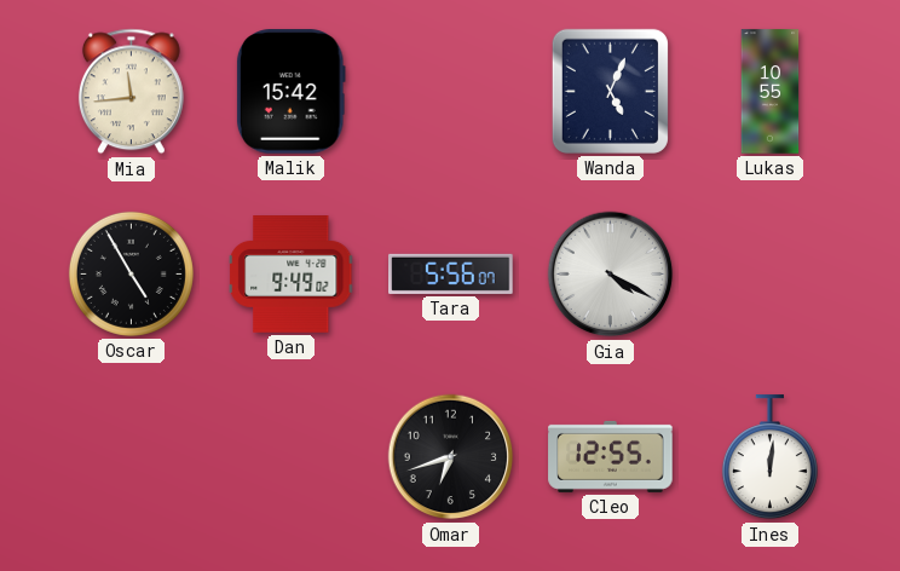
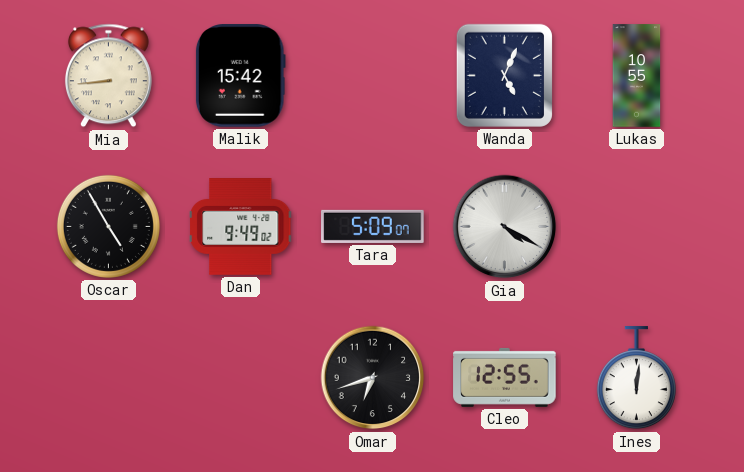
Mia: 11:44 -> 8:44
Tara: 5:56 -> 5:09
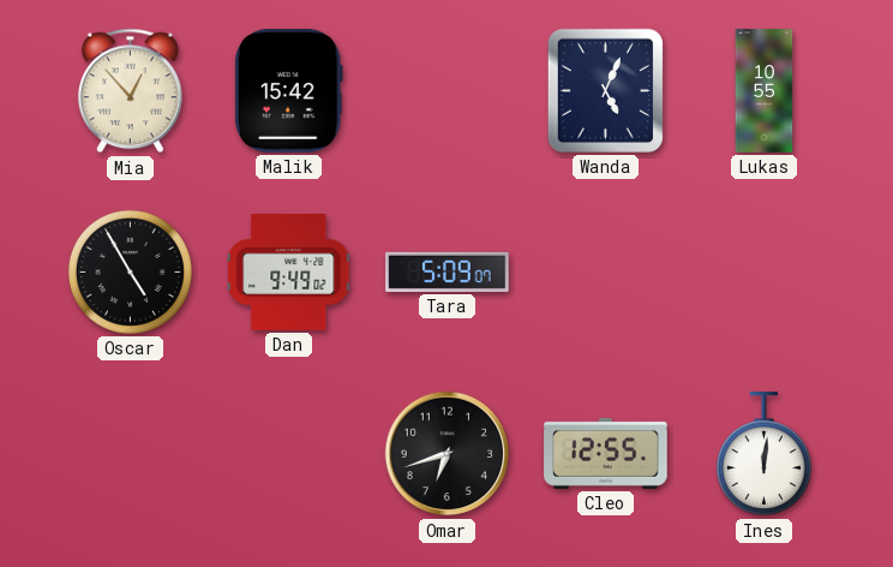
Mia: 8:44 -> 12:53
Gia: 4:20 -> none
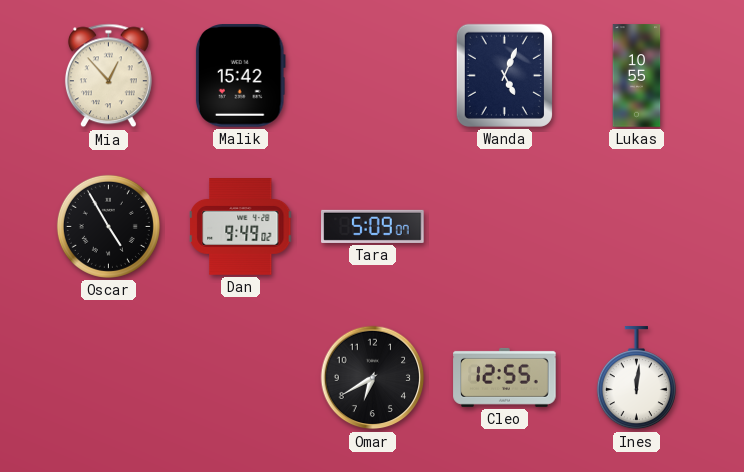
Omar: 6:42 -> 6:40
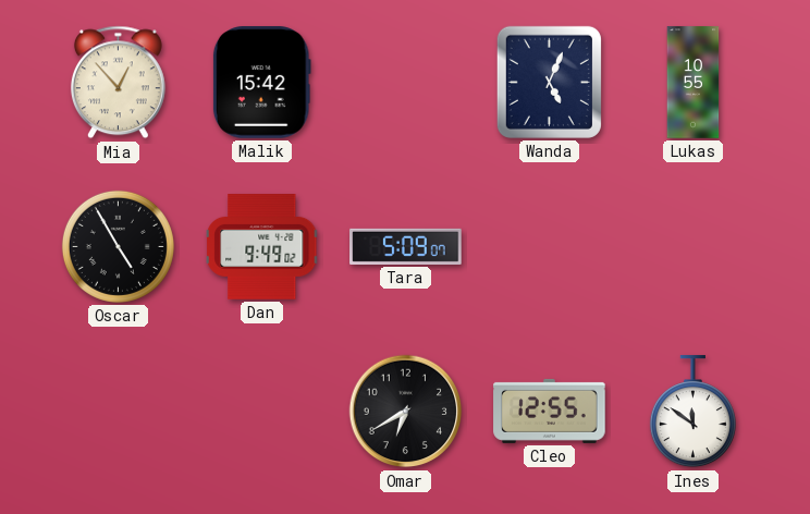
Ines: 12:01 -> 11:51
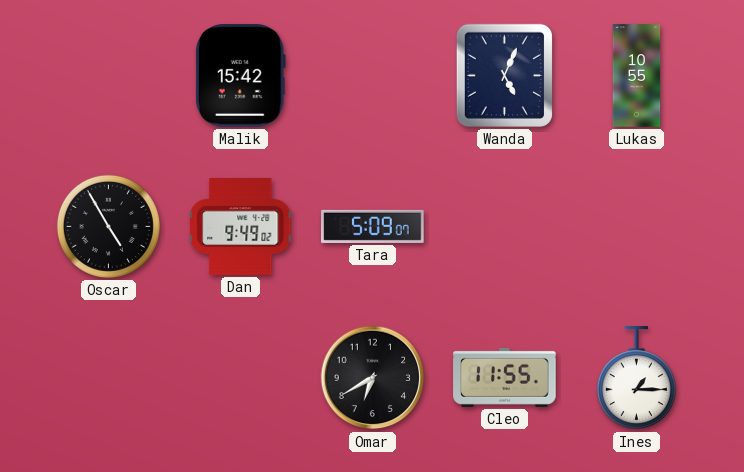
Mia: 12:53 -> none
Cleo: 12:55 -> 11:55
Ines: 11:51 -> 1:15
